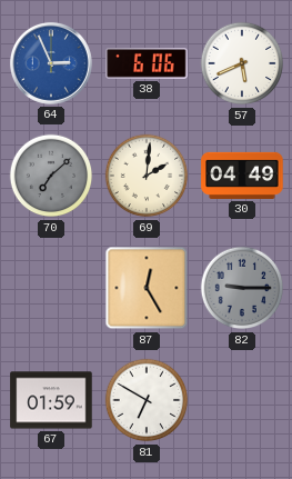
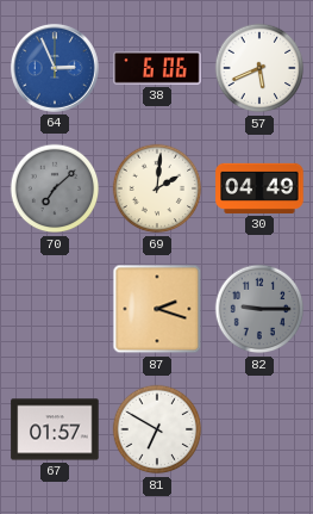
87: 12:25 -> 2:18
67: 01:59 -> 01:57
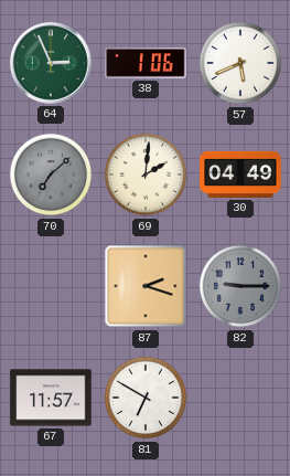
64 dial: blue -> green
38: 6:06 -> 1:06
67: 01:57 -> 11:57
